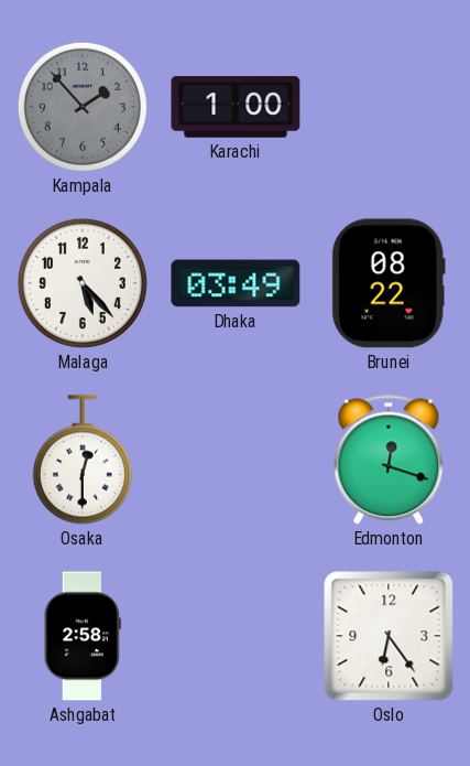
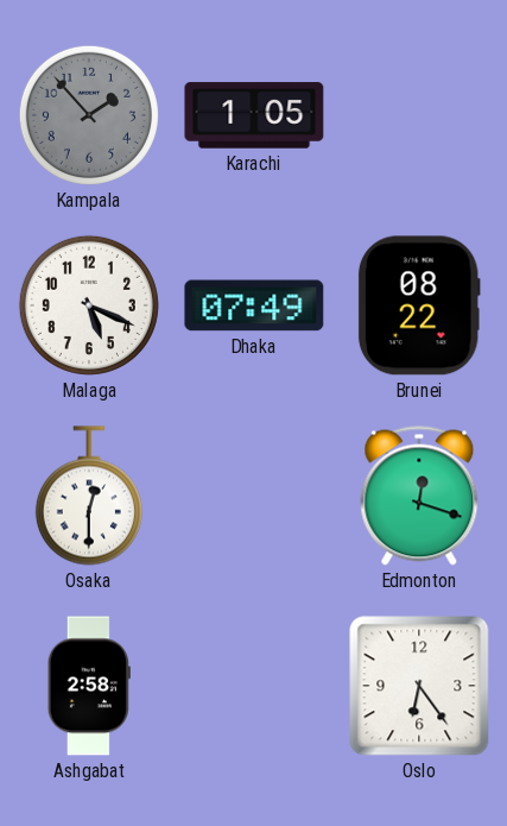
Karachi: 1:00 -> 1:05
Malaga: 5:23 -> 5:19
Dhaka: 03:49 -> 07:49
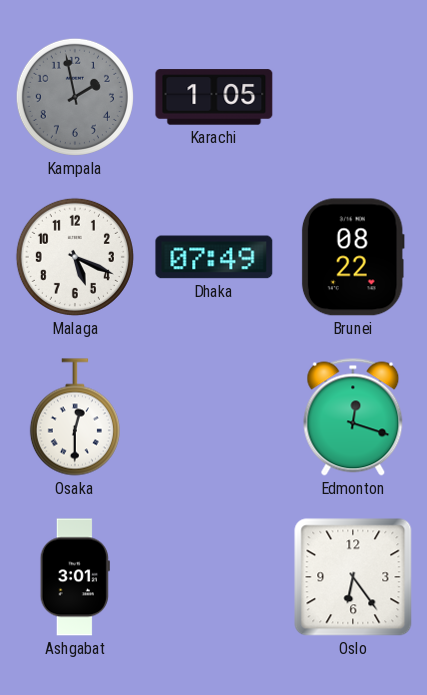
Kampala: 1:53 -> 1:58
Ashgabat: 2:58 -> 3:01
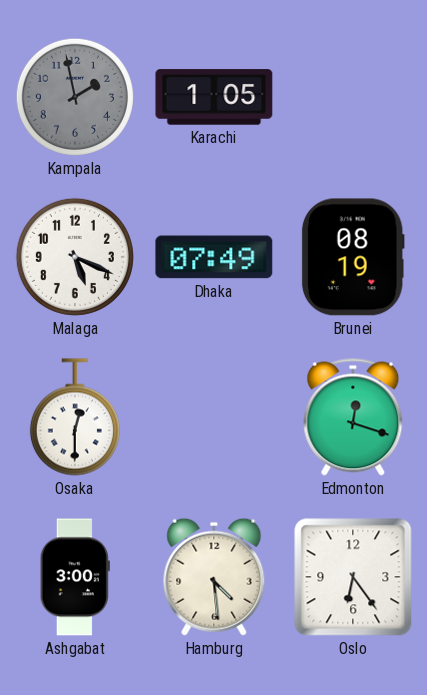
Brunei: 08:22 -> 08:19
Ashgabat: 3:01 -> 3:00
Hamburg: none -> 4:29
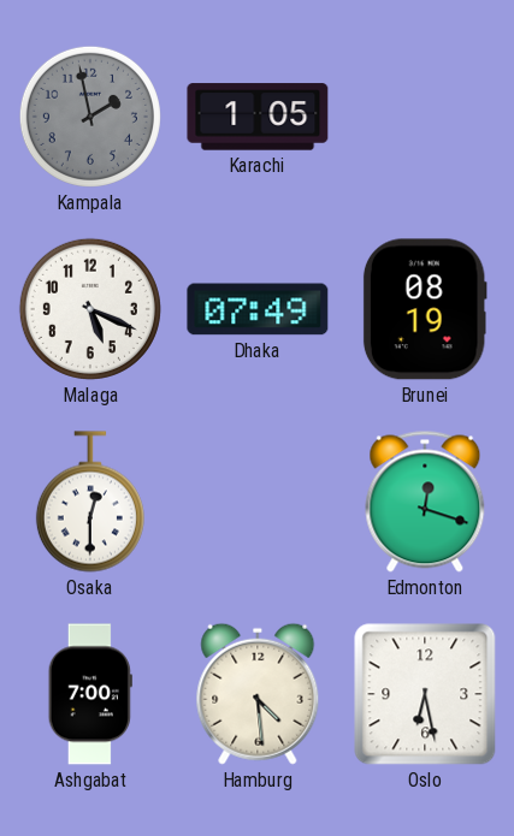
Ashgabat: 3:00 -> 7:00
Oslo: 6:24 -> 6:28
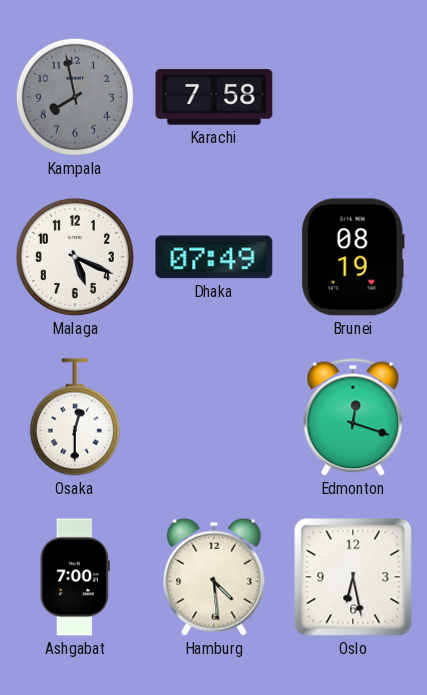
Kampala: 1:58 -> 7:58
Karachi: 1:05 -> 7:58
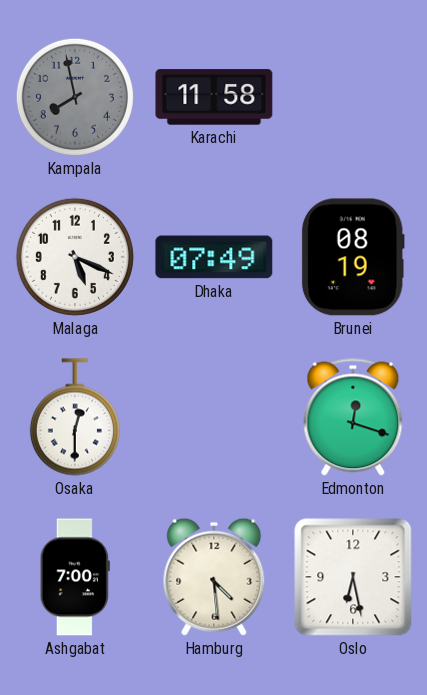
Karachi: 7:58 -> 11:58
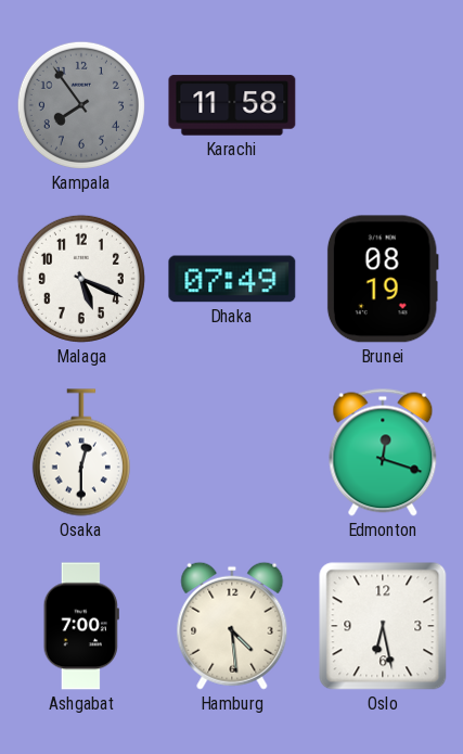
Kampala: 7:58 -> 7:54
